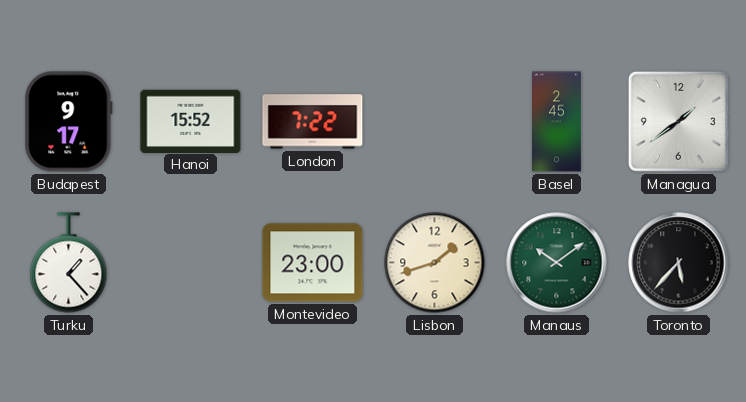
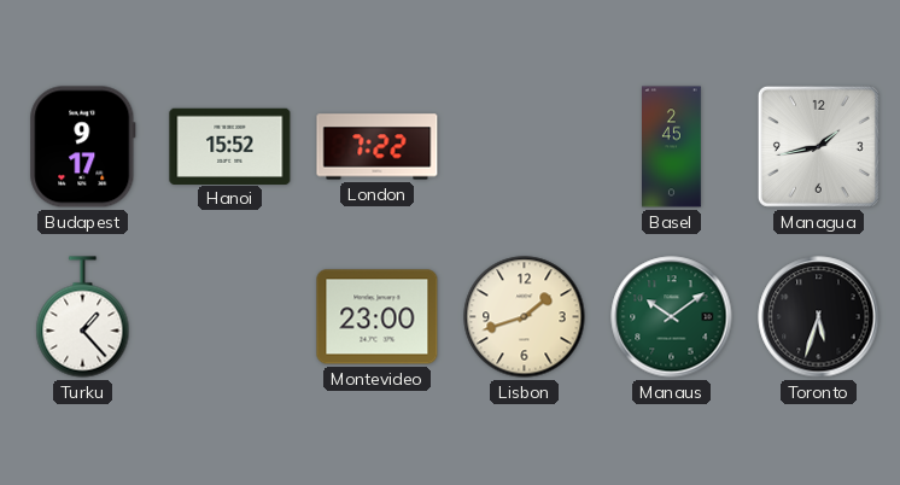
Managua: 1:39 -> 1:43
Toronto: 5:37 -> 5:33
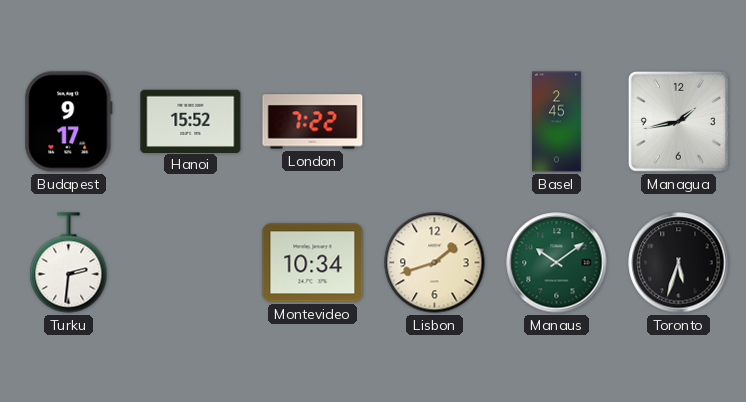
Turku: 1:23 -> 2:31
Montevideo: 23:00 -> 10:34
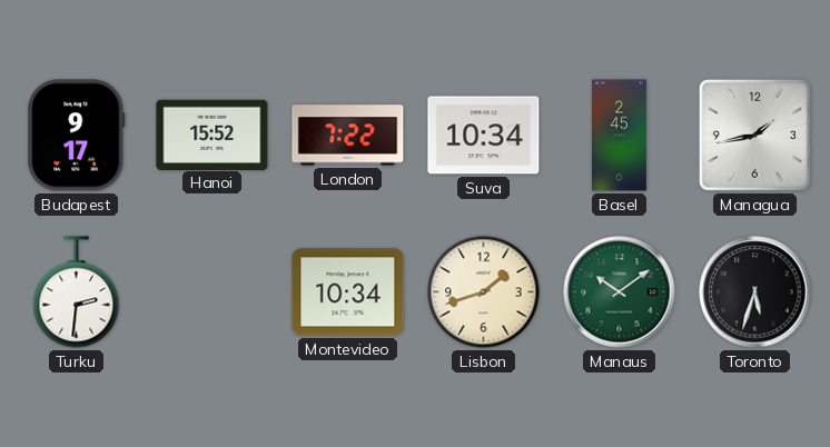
Suva: none -> 10:34
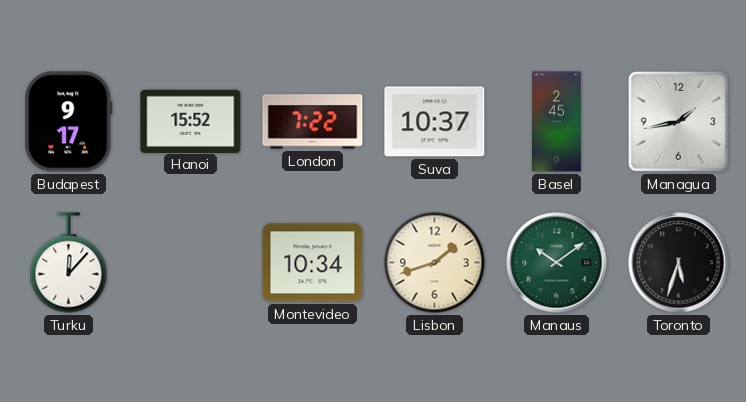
Suva: 10:34 -> 10:37
Turku: 2:31 -> 12:07
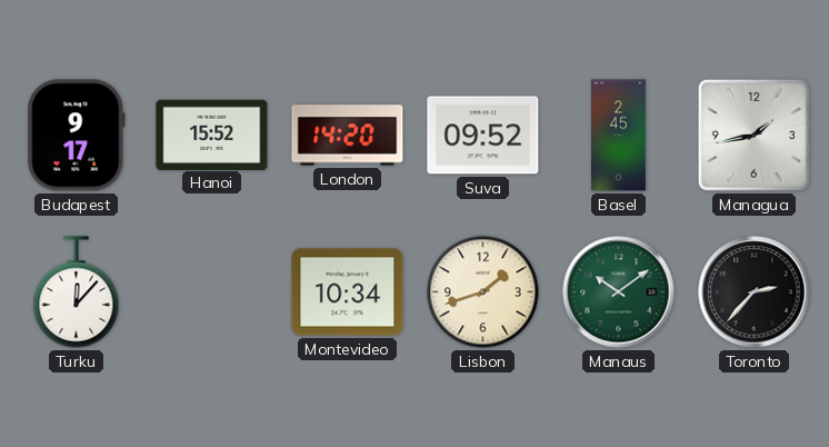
London: 7:22 -> 14:20
Suva: 10:37 -> 09:52
Toronto: 5:33 -> 2:37
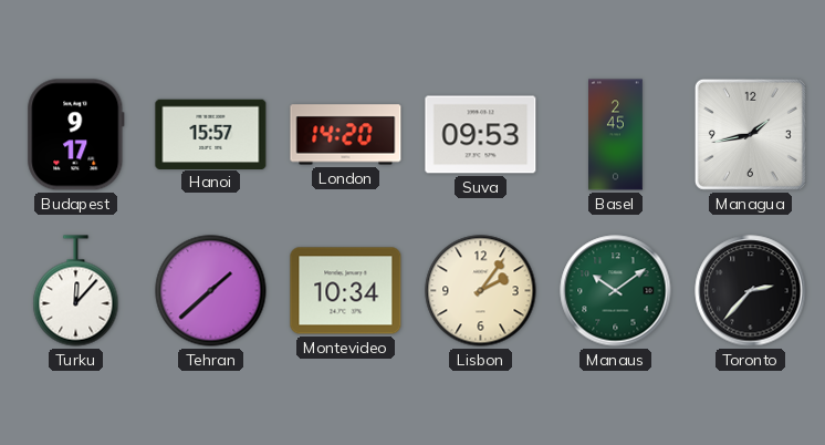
Hanoi: 15:52 -> 15:57
Suva: 09:52 -> 09:53
Tehran: none -> 1:38
Lisbon: 1:42 -> 2:06
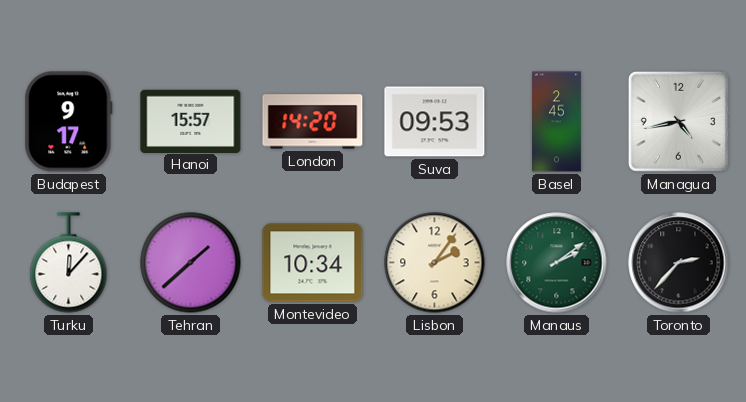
Managua: 1:43 -> 4:43
Manaus: 10:09 -> 2:09
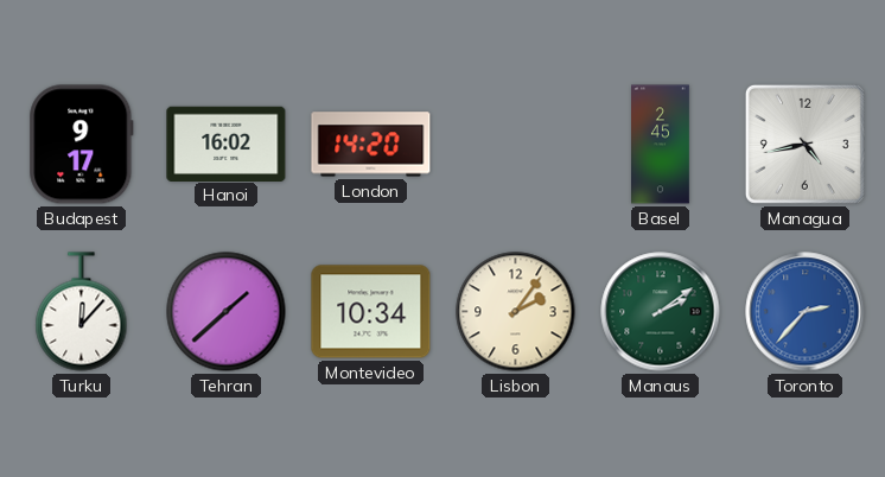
Hanoi: 15:57 -> 16:02
Suva: 09:53 -> none
Toronto dial: black -> blue
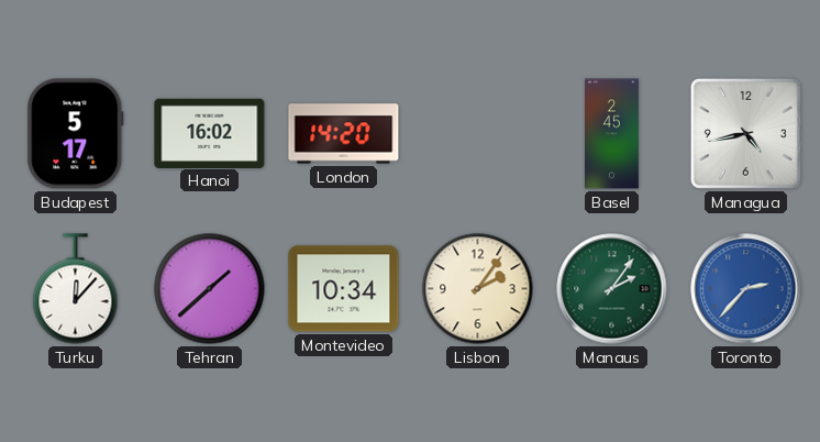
Budapest: 9:17 -> 5:17
Manaus: 2:09 -> 2:06
